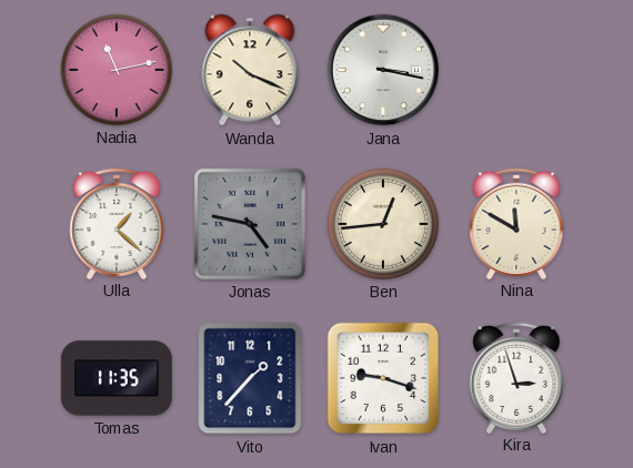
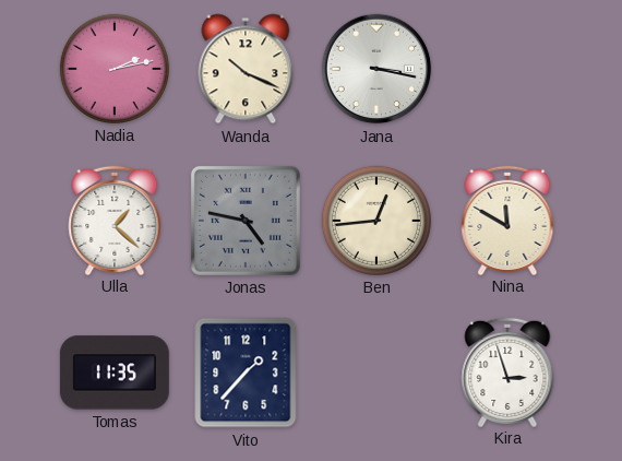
Nadia: 11:13 -> 2:13
Ivan: 9:18 -> none
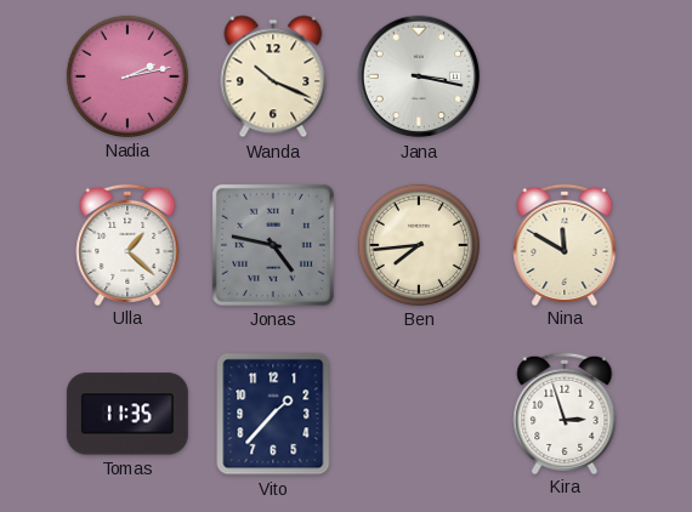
Ben: 12:44 -> 7:44
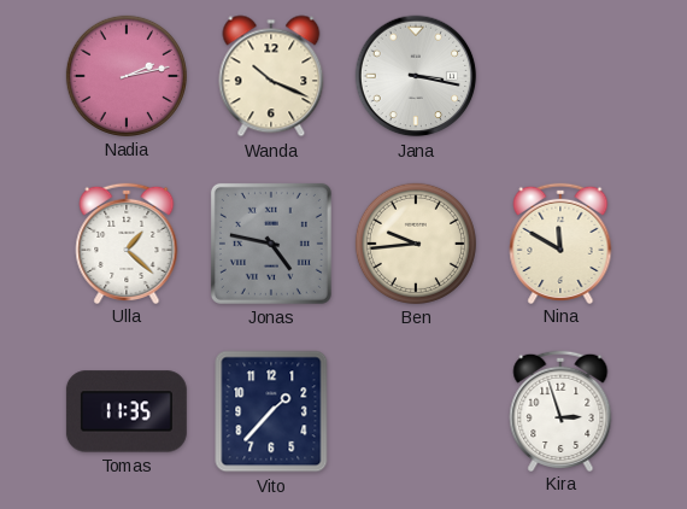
Ben: 7:44 -> 9:44
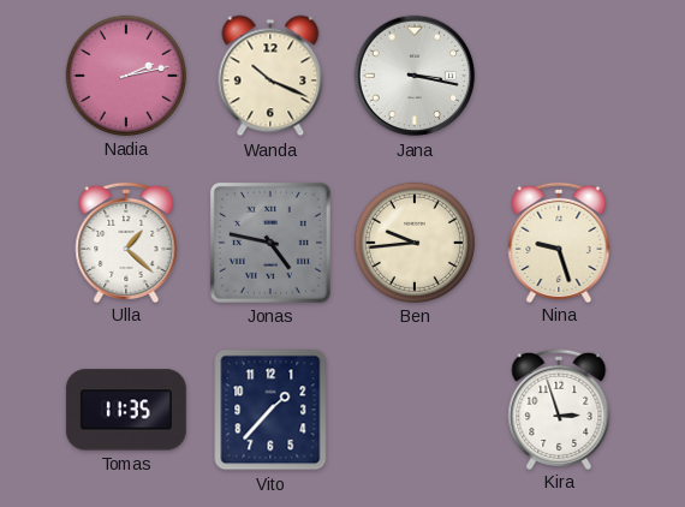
Nina: 11:50 -> 9:27
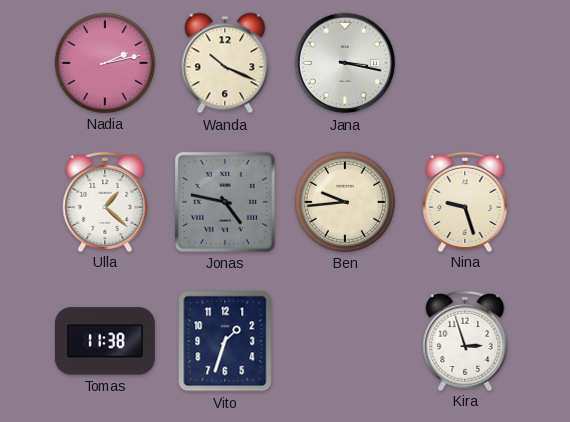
Tomas: 11:35 -> 11:38
Vito: 1:37 -> 1:33
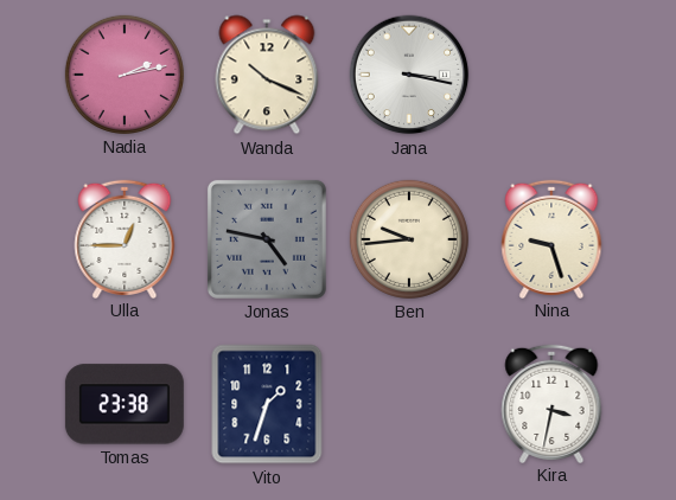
Ulla: 1:22 -> 12:45
Tomas: 11:38 -> 23:38
Kira: 2:57 -> 3:32
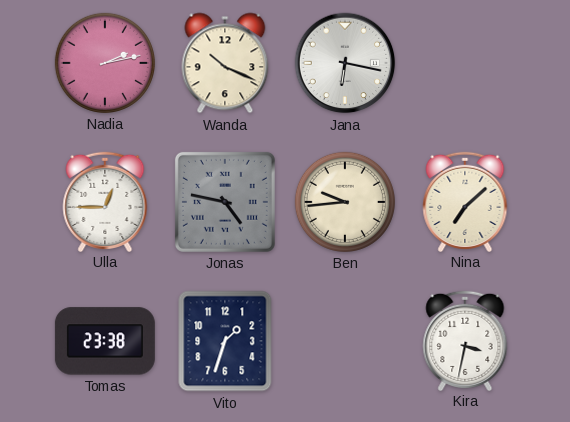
Jana: 3:17 -> 6:17
Nina: 9:27 -> 7:08
